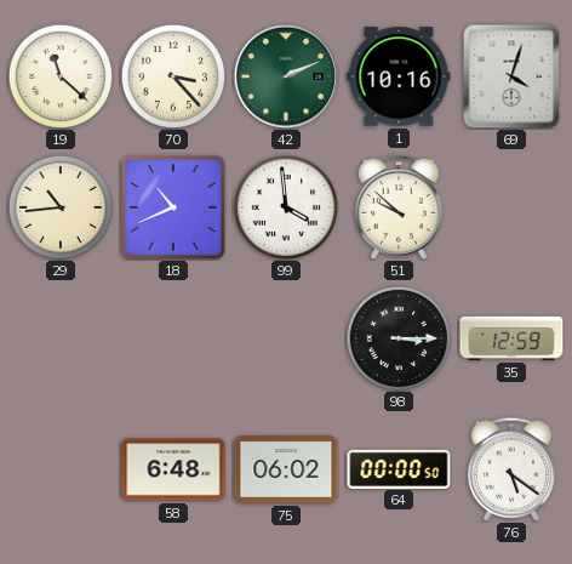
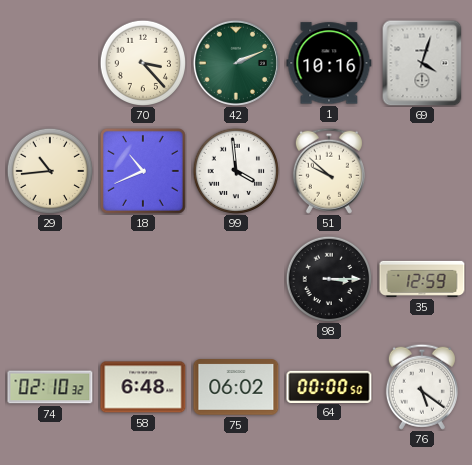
19: 11:22 -> none
74: none -> 02:10
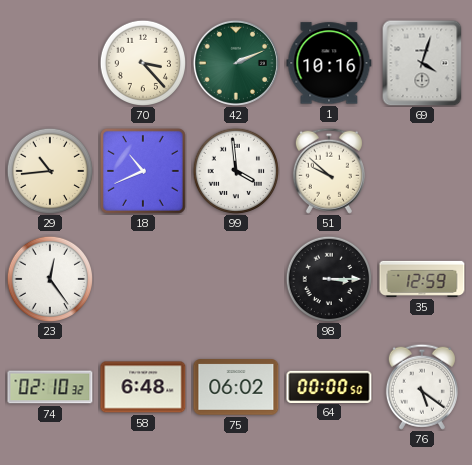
23: none -> 12:24
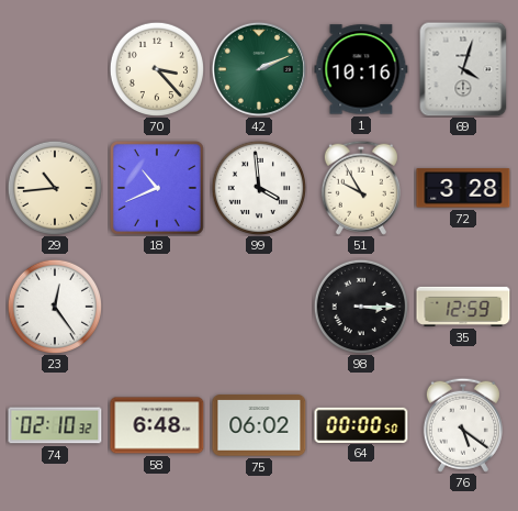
51: 9:52 -> 9:55
72: none -> 3:28
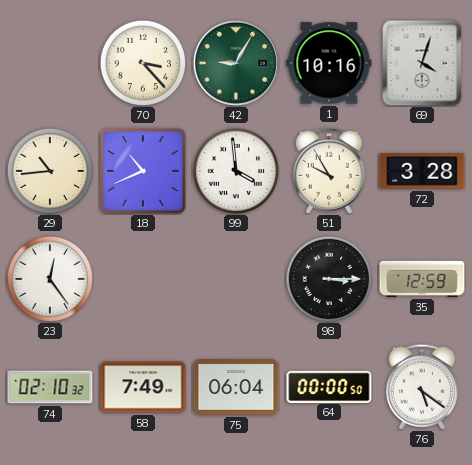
42: 2:11 -> 9:05
58: 6:48 -> 7:49
75: 06:02 -> 06:04
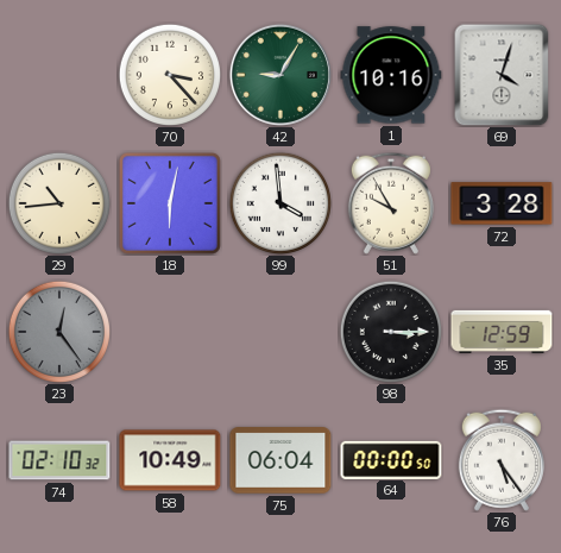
18: 10:41 -> 6:02
23 dial: white -> grey
58: 7:49 -> 10:49
76: 5:21 -> 5:24
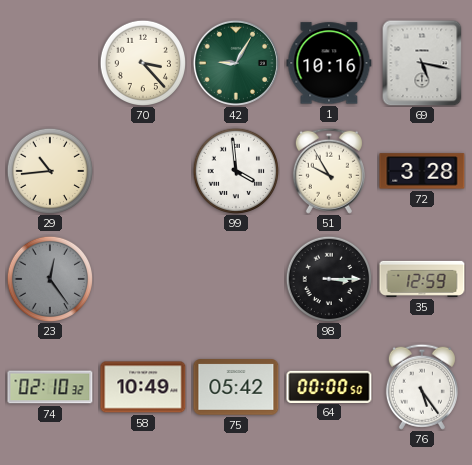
69: 4:03 -> 5:17
18: 6:02 -> none
75: 06:04 -> 05:42
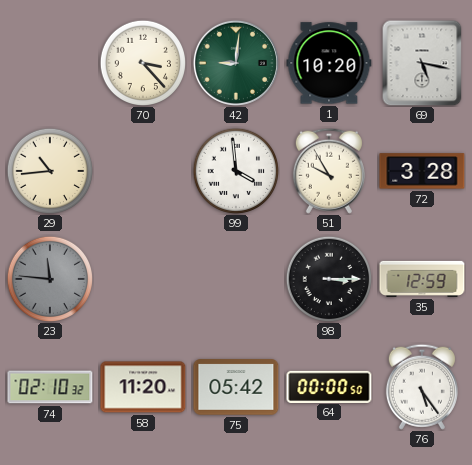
42: 9:05 -> 9:01
1: 10:16 -> 10:20
23: 12:24 -> 11:46
58: 10:49 -> 11:20
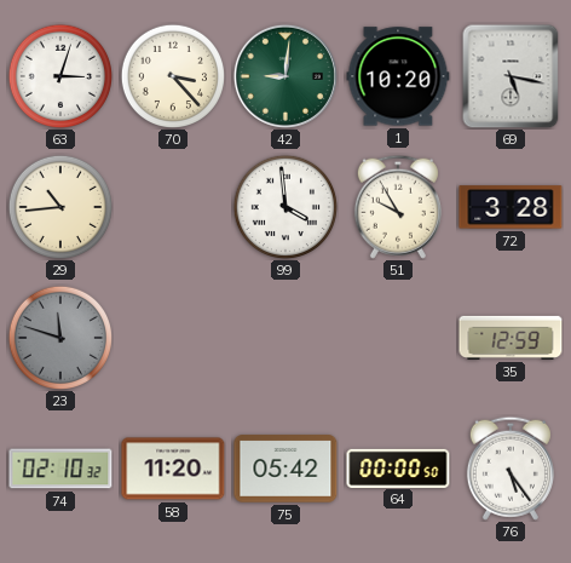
63: none -> 3:03
23: 11:46 -> 11:48
98: 3:15 -> none
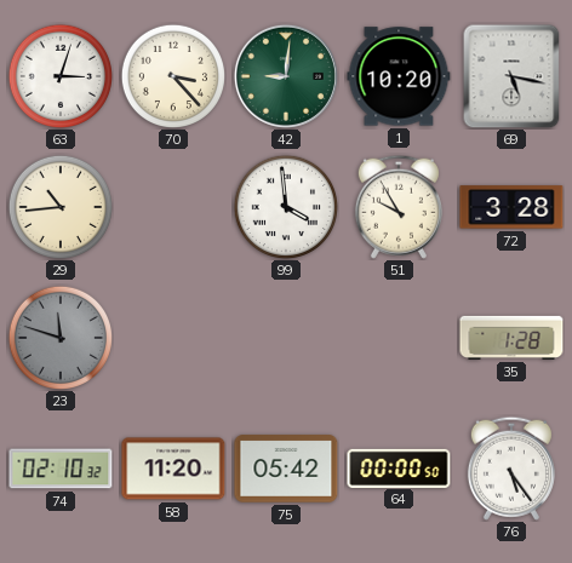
35: 12:59 -> 1:28
